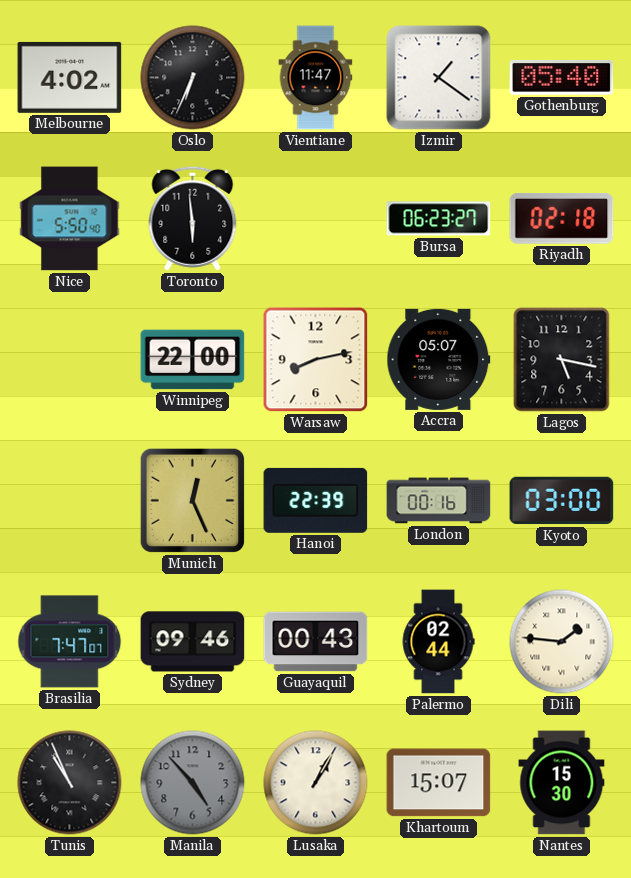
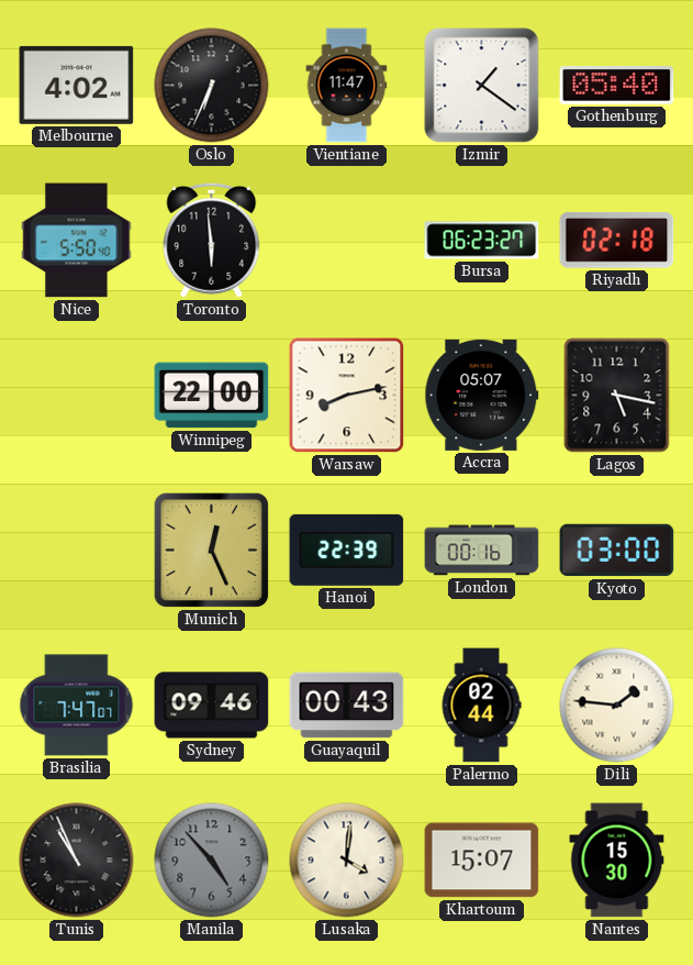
Lusaka: 1:05 -> 4:01
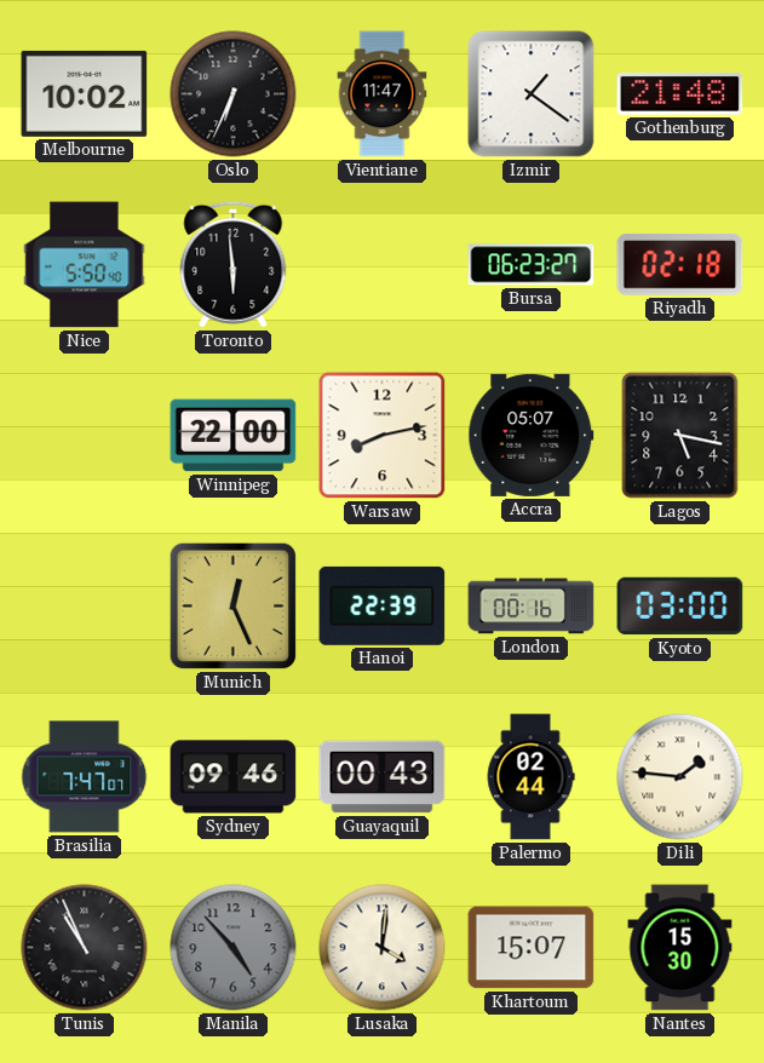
Melbourne: 4:02 -> 10:02
Gothenburg: 05:40 -> 21:48
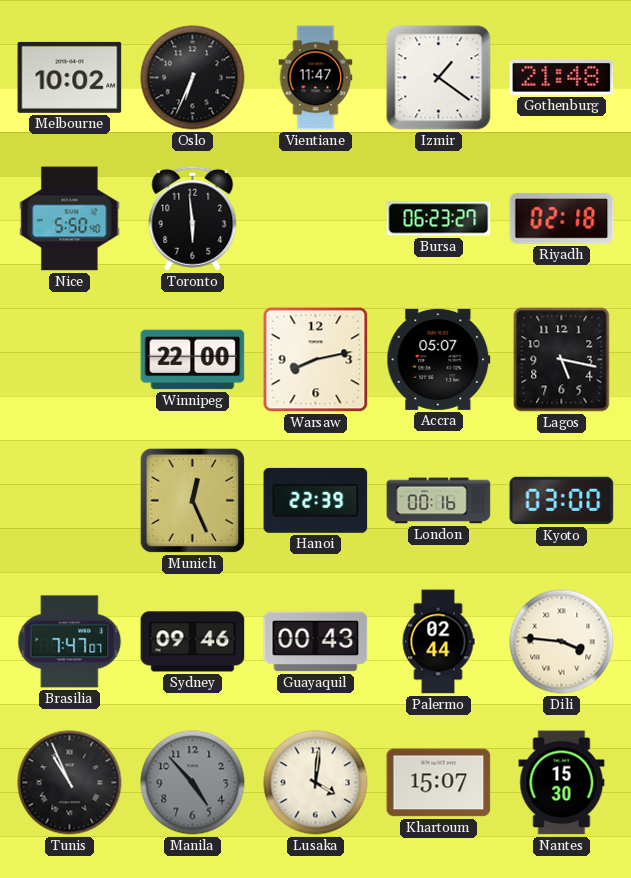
Dili: 1:46 -> 3:46
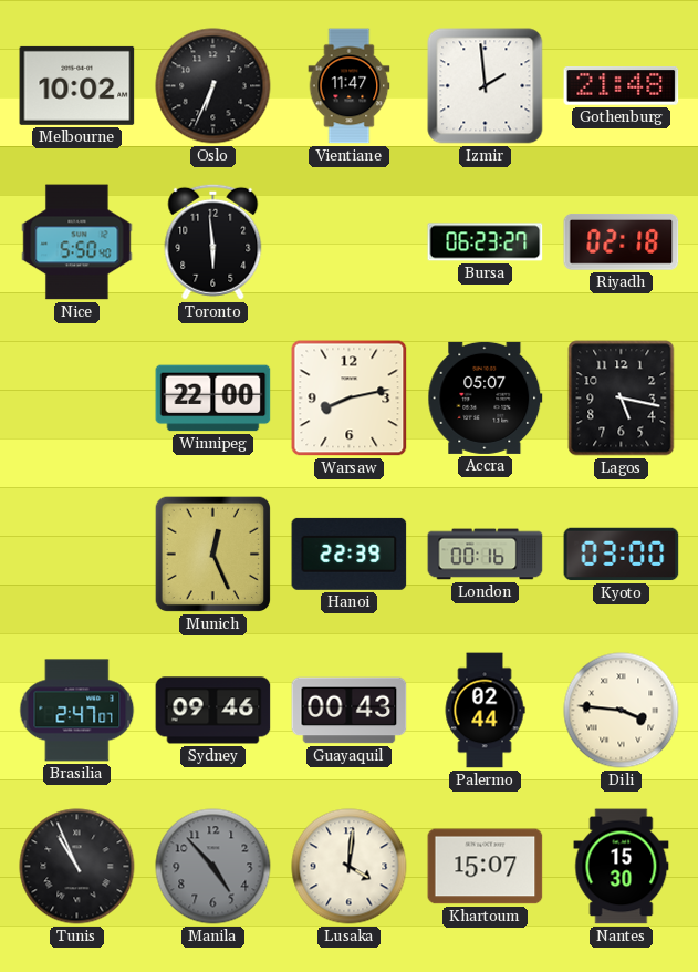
Izmir: 1:21 -> 1:59
Brasilia: 7:47 -> 2:47
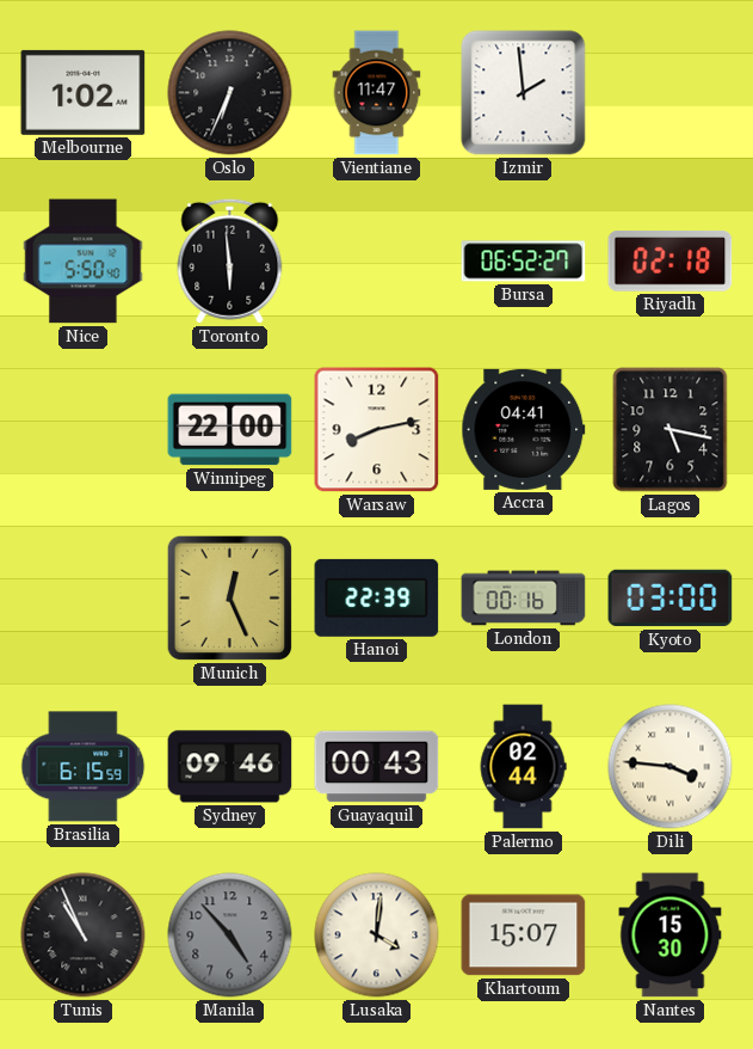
Melbourne: 10:02 -> 1:02
Gothenburg: 21:48 -> none
Bursa: 06:23 -> 06:52
Accra: 05:07 -> 04:41
Brasilia: 2:47 -> 6:15
